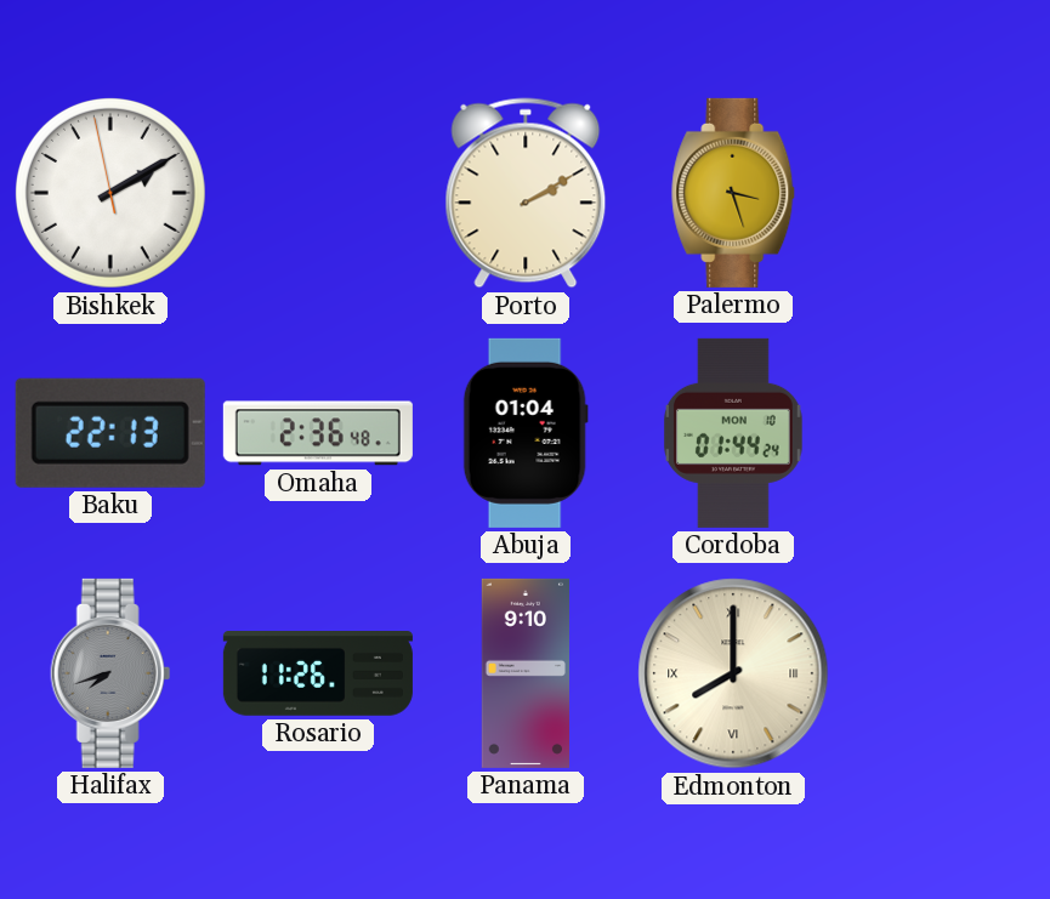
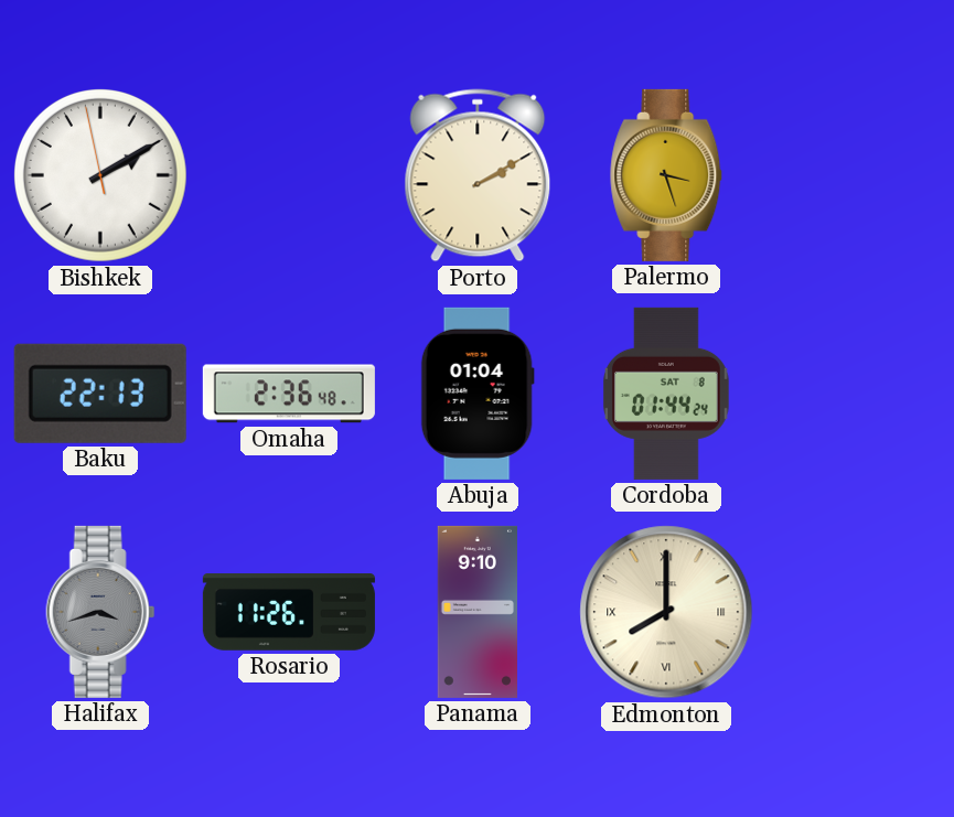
Cordoba date: MON 10 -> SAT 8
Halifax: 7:42 -> 3:42
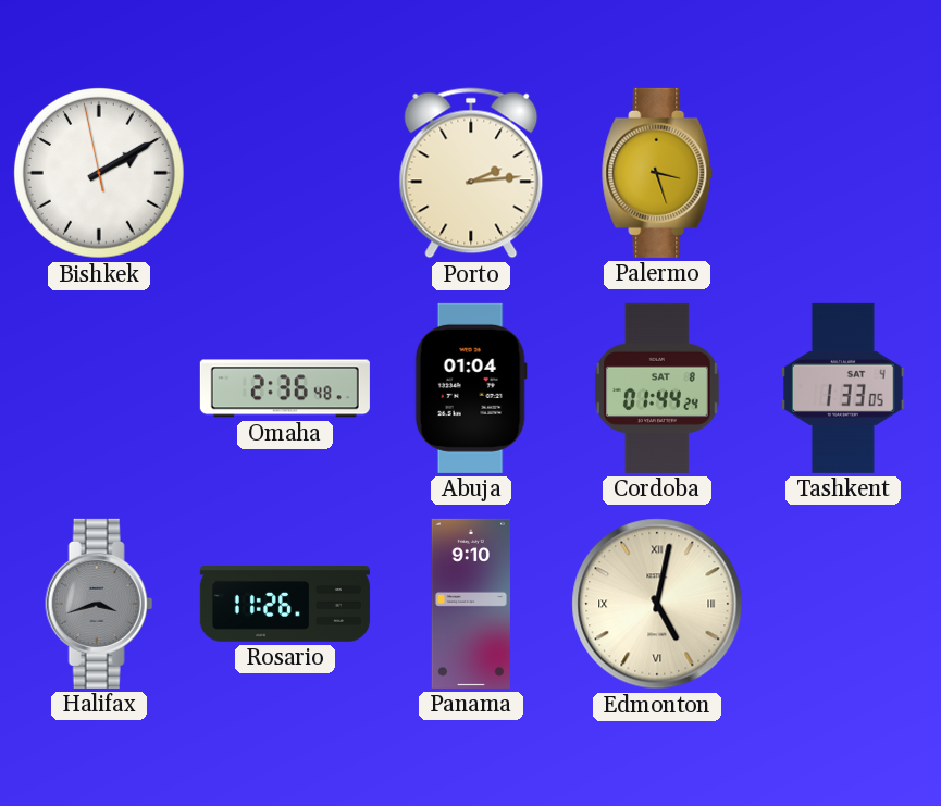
Porto: 2:10 -> 2:14
Baku: 22:13 -> none
Tashkent: none -> 1:33
Edmonton: 8:00 -> 5:02
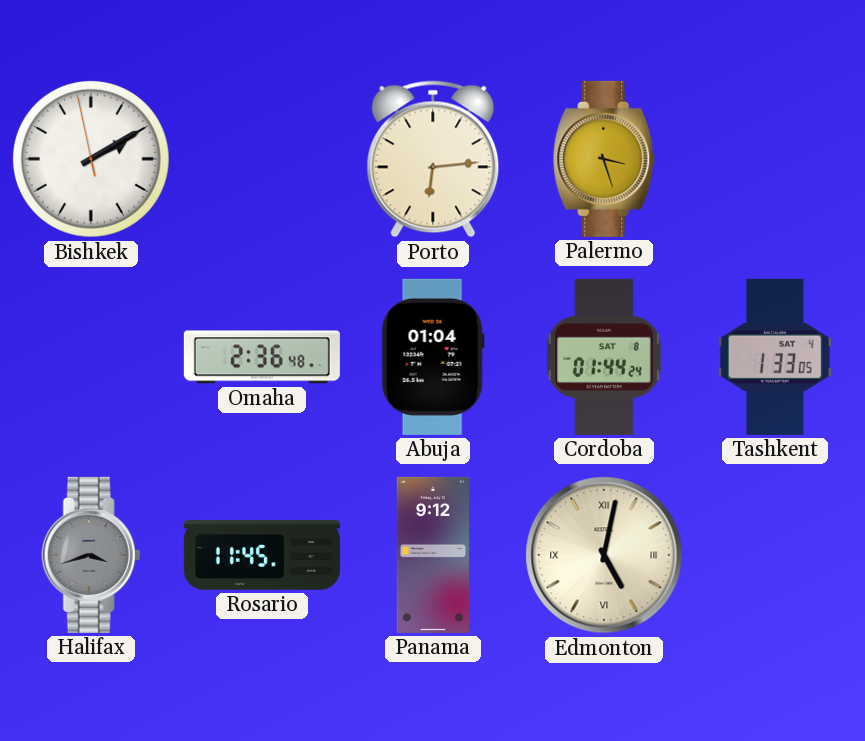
Porto: 2:14 -> 6:14
Rosario: 11:26 -> 11:45
Panama: 9:10 -> 9:12
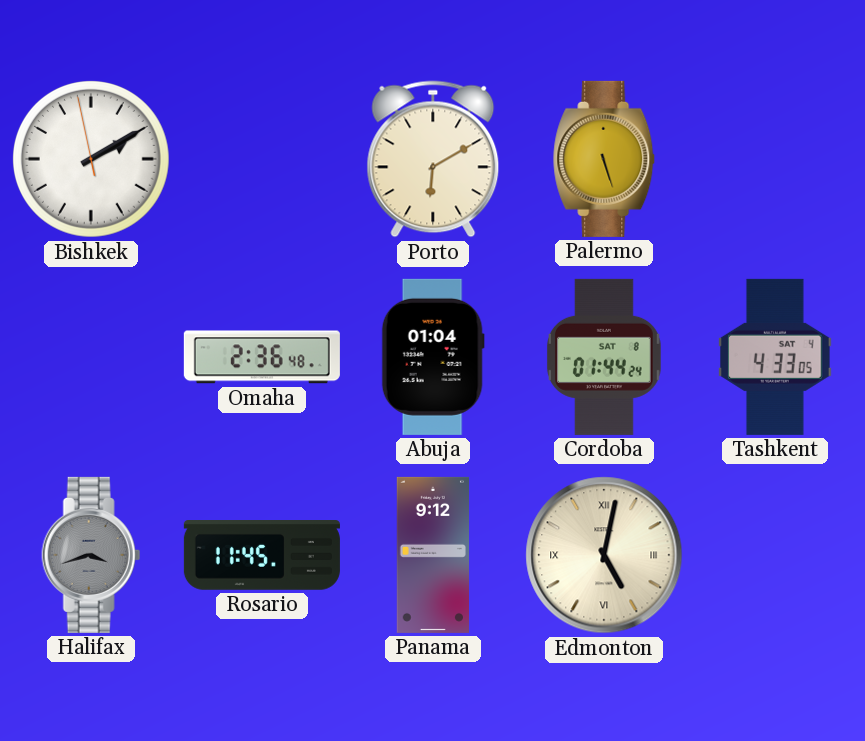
Porto: 6:14 -> 6:10
Palermo: 3:27 -> 5:27
Tashkent: 1:33 -> 4:33
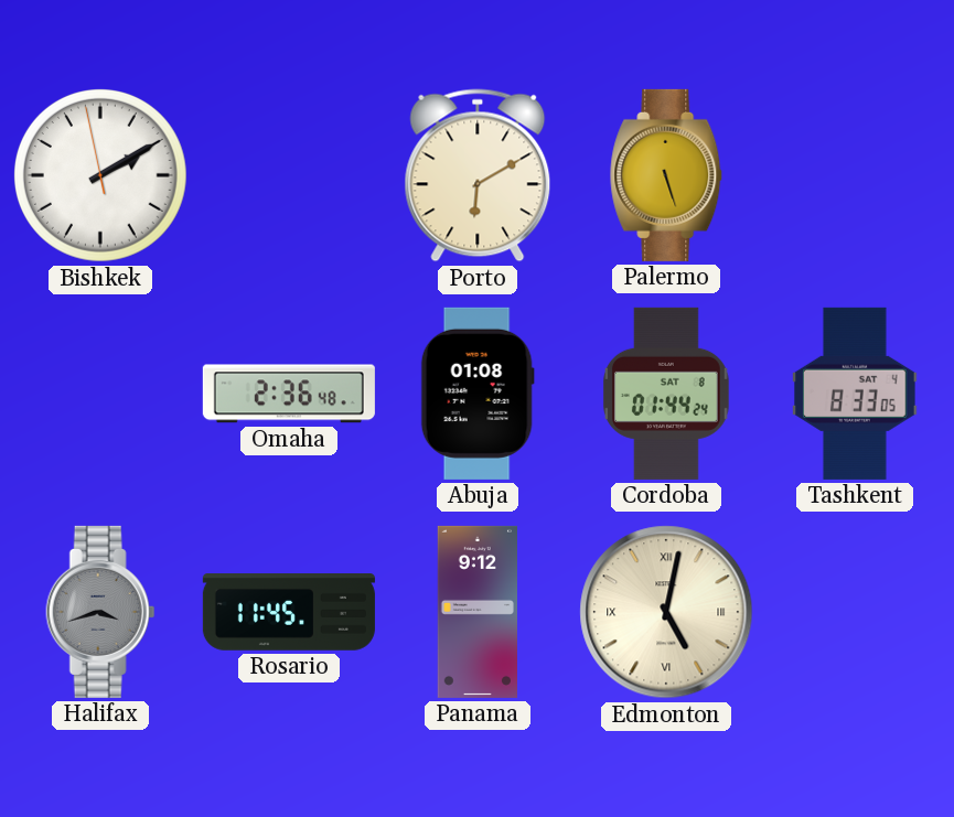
Abuja: 01:04 -> 01:08
Tashkent: 4:33 -> 8:33
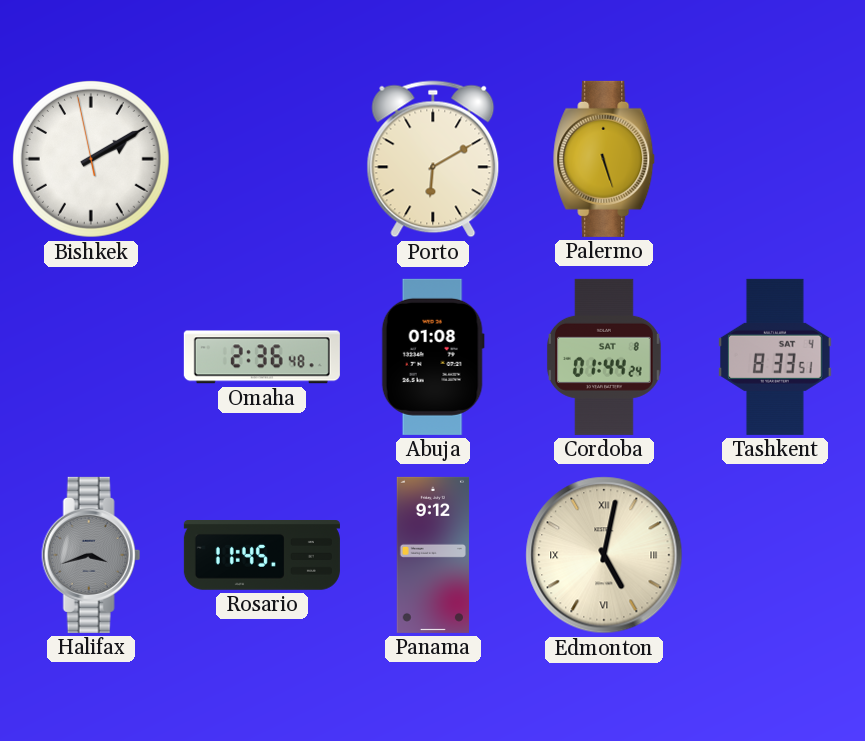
Tashkent: 8:33:05 -> 8:33:51
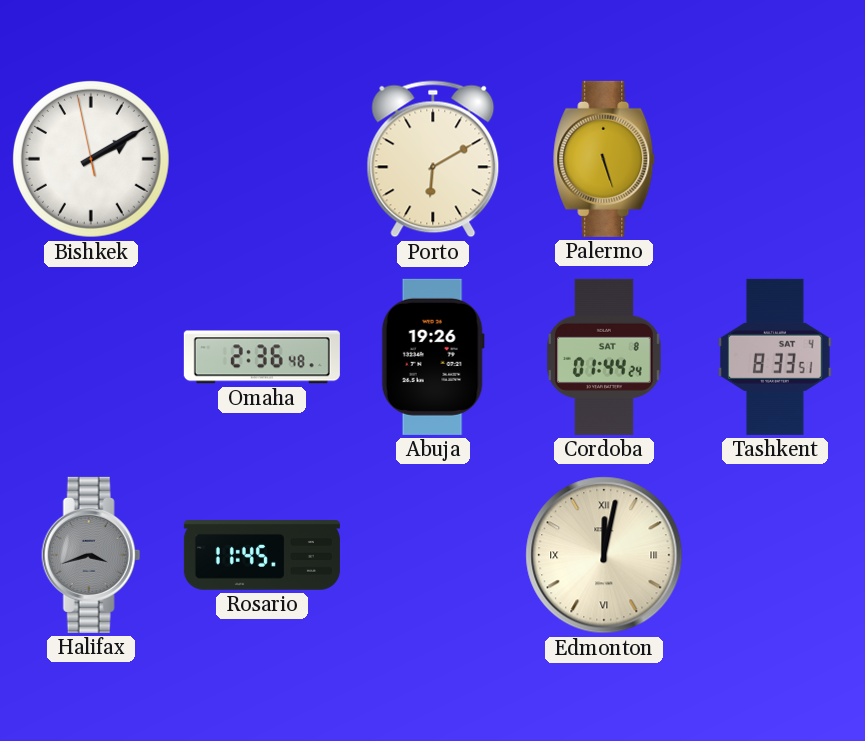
Abuja: 01:08 -> 19:26
Panama: 9:12 -> none
Edmonton: 5:02 -> 12:02
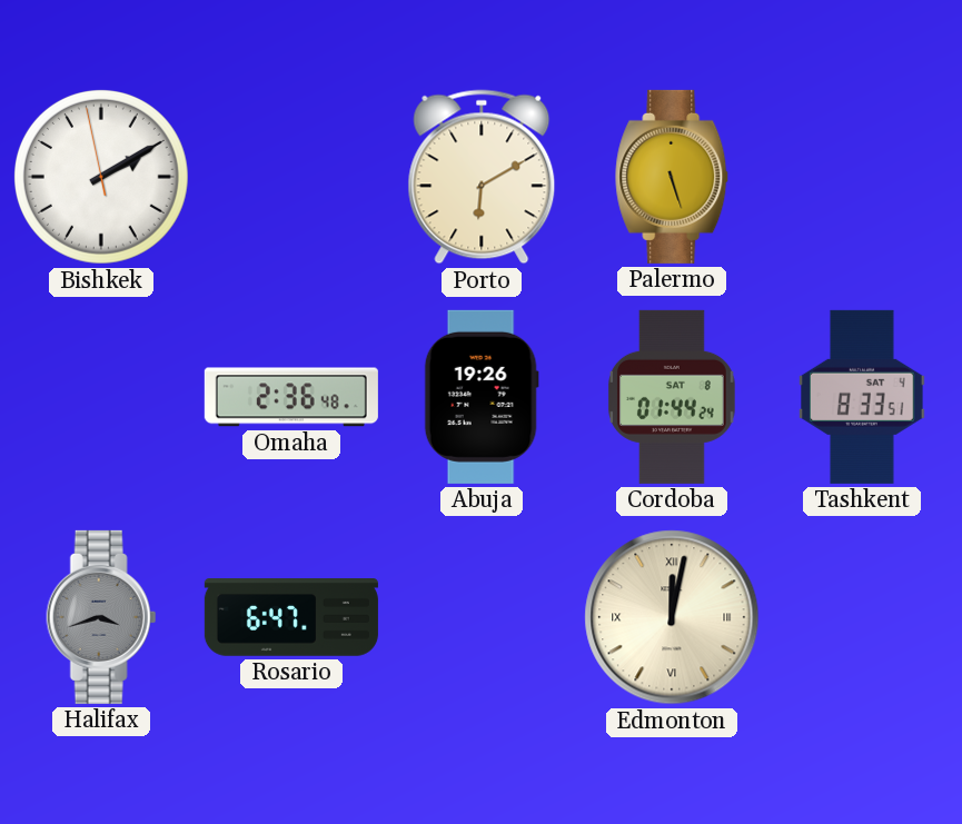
Rosario: 11:45 -> 6:47
